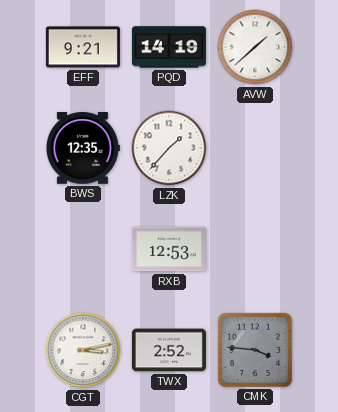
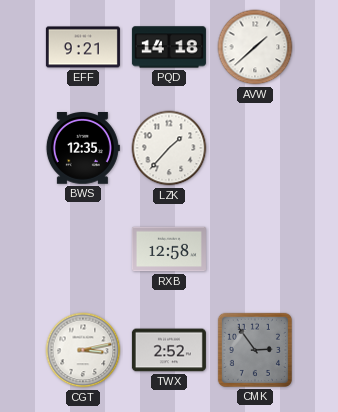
PQD: 14:19 -> 14:18
RXB: 12:53 -> 12:58
CMK: 3:46 -> 2:54
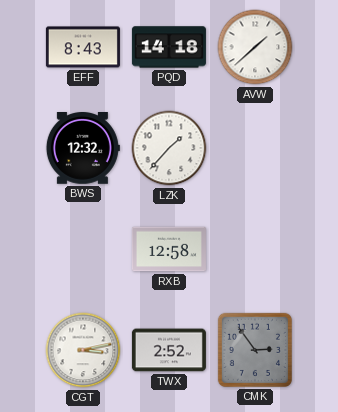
EFF: 9:21 -> 8:43
BWS: 12:35 -> 12:32
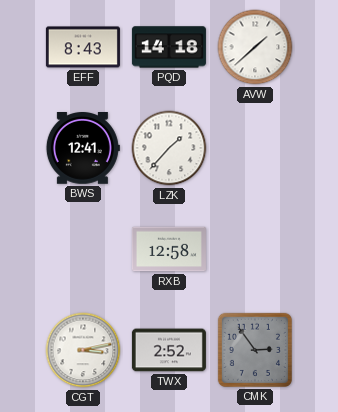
BWS: 12:32 -> 12:41
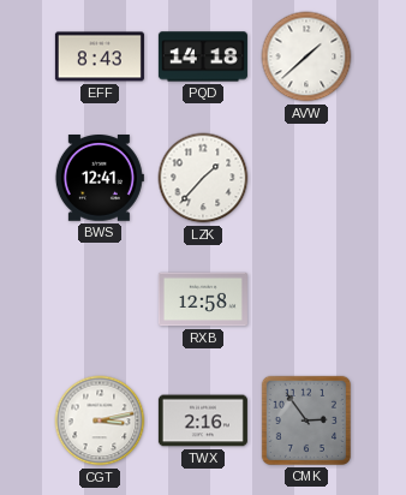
TWX: 2:52 -> 2:16
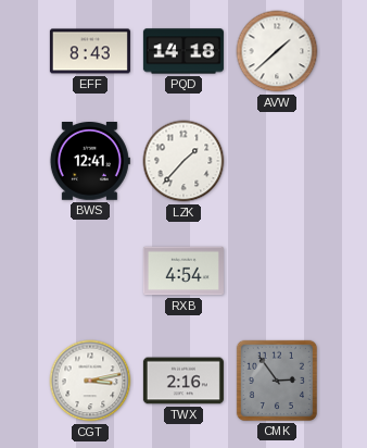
RXB: 12:58 -> 4:54
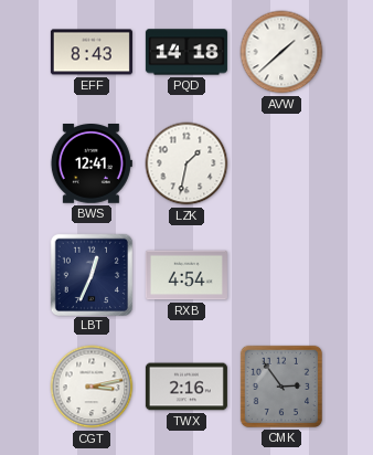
LZK: 1:37 -> 1:32
LBT: none -> 12:34
